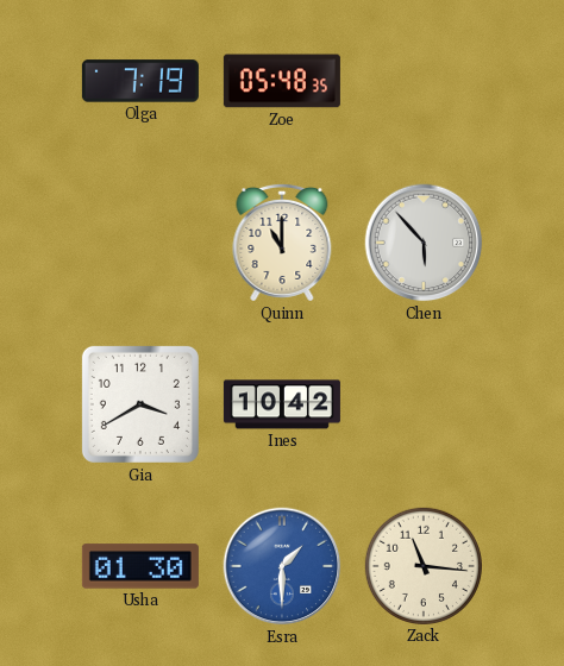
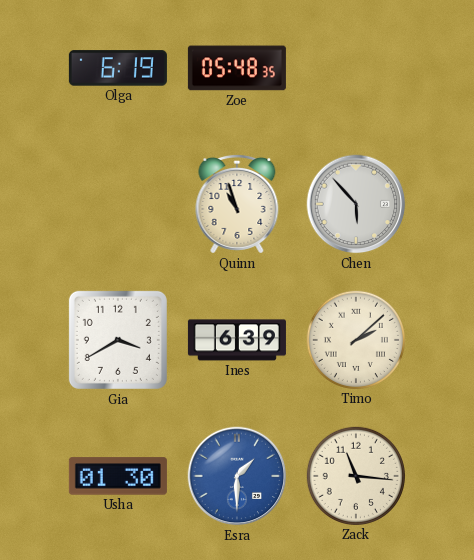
Olga: 7:19 -> 6:19
Quinn: 11:00 -> 10:57
Ines: 10:42 -> 6:39
Timo: none -> 2:08
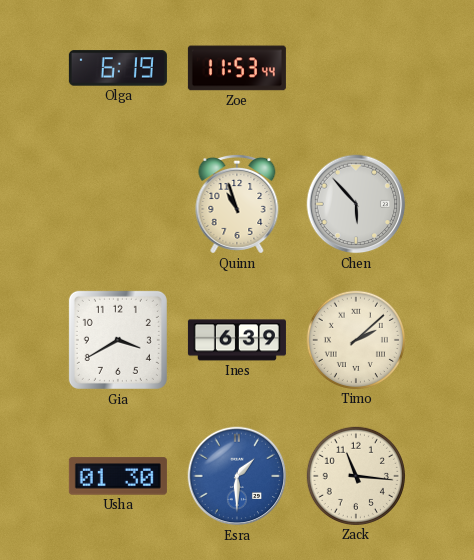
Zoe: 05:48 -> 11:53
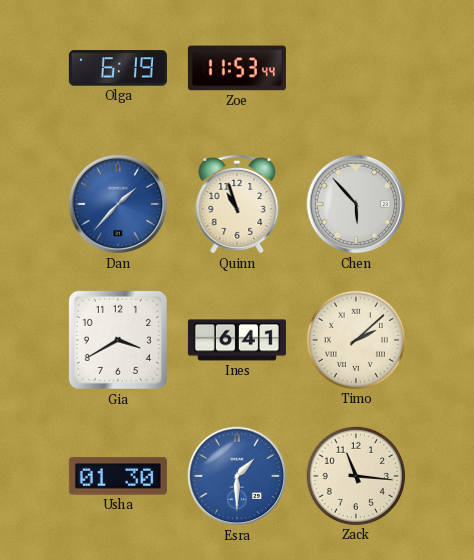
Dan: none -> 1:37
Ines: 6:39 -> 6:41
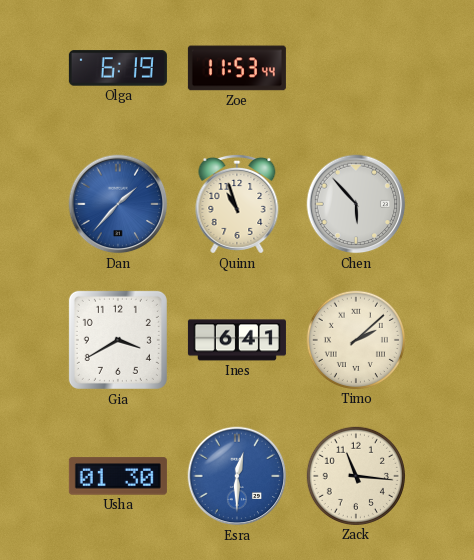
Esra: 1:30 -> 12:30
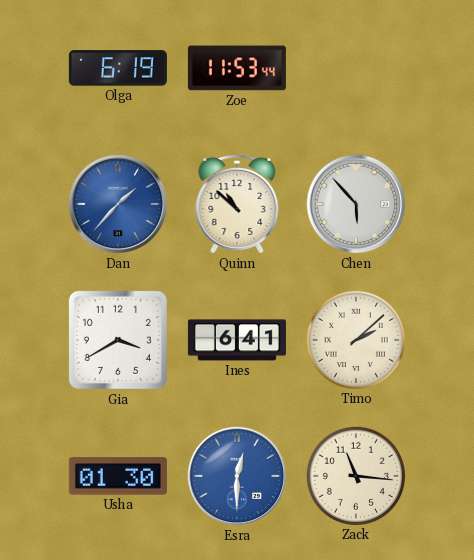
Quinn: 10:57 -> 10:52
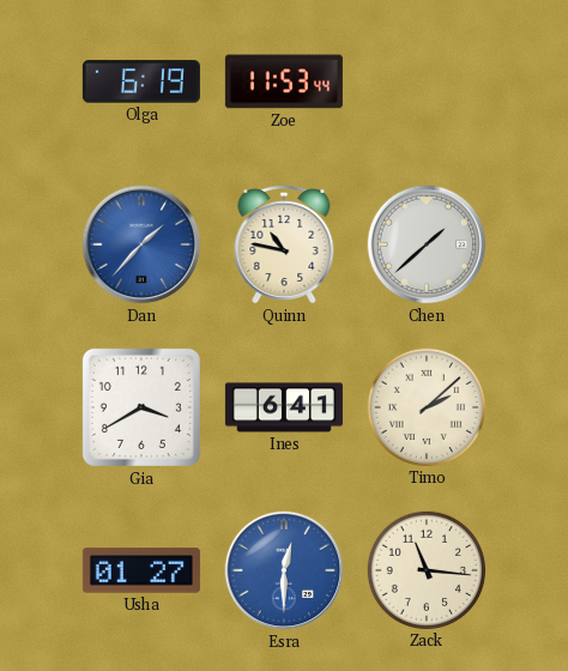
Quinn: 10:52 -> 10:47
Chen: 5:53 -> 1:38
Usha: 01:30 -> 01:27
